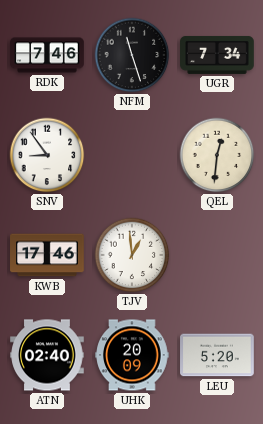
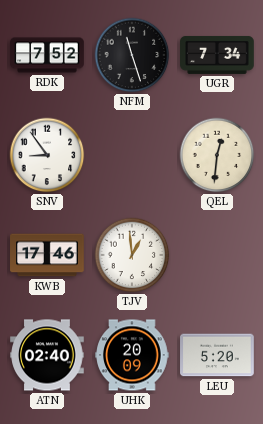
RDK: 7:46 -> 7:52
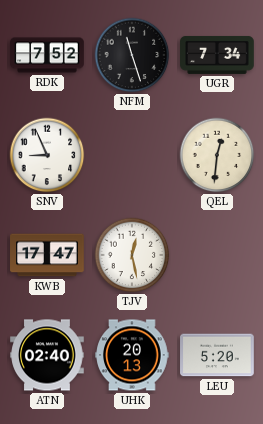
SNV: 8:54 -> 8:56
KWB: 17:46 -> 17:47
TJV: 12:59 -> 12:28
UHK: 20:09 -> 20:13
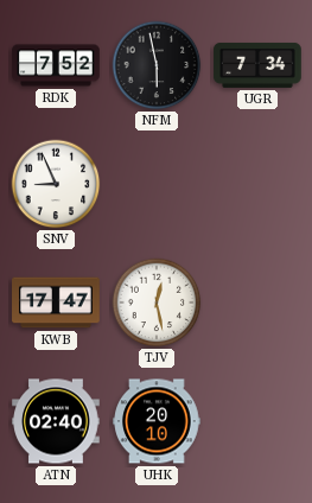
NFM: 11:27 -> 5:58
QEL: 12:31 -> none
UHK: 20:13 -> 20:10
LEU: 5:20 -> none
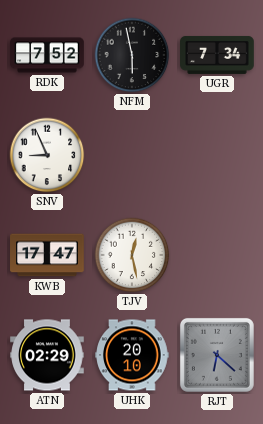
ATN: 02:40 -> 02:29
RJT: none -> 6:22
